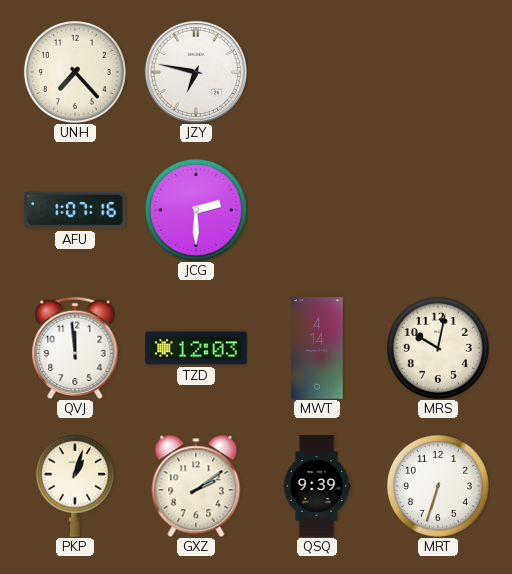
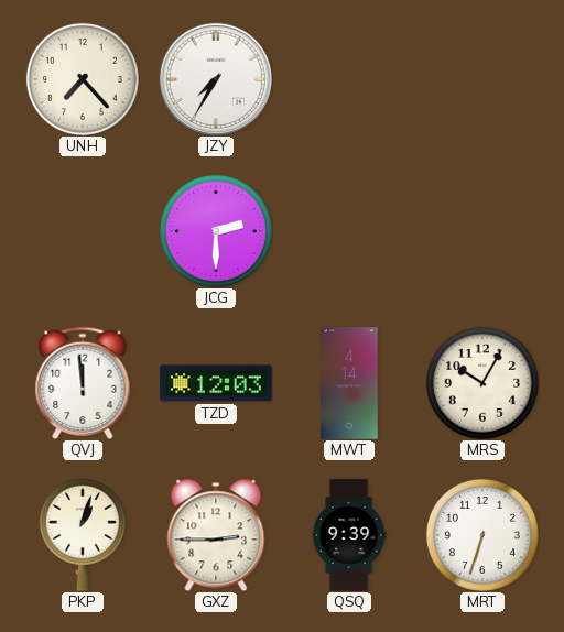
JZY: 6:47 -> 7:35
AFU: 1:07 -> none
MRS: 10:02 -> 10:05
GXZ: 2:09 -> 2:45
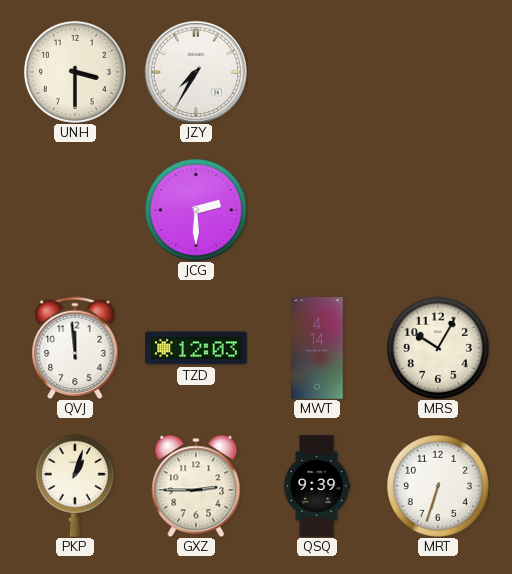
UNH: 7:23 -> 3:30
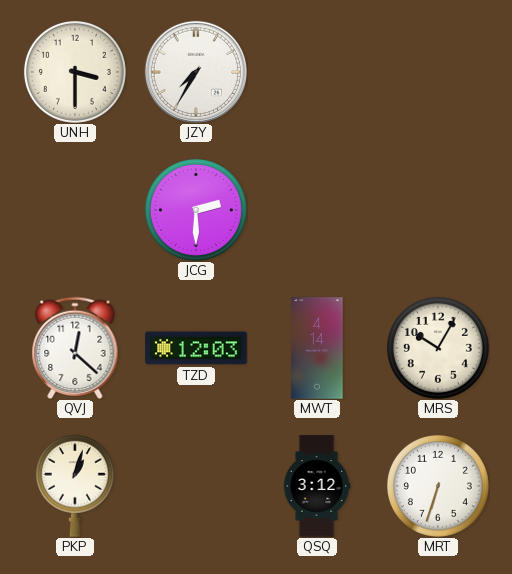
QVJ: 11:59 -> 12:22
GXZ: 2:45 -> none
QSQ: 9:39 -> 3:12
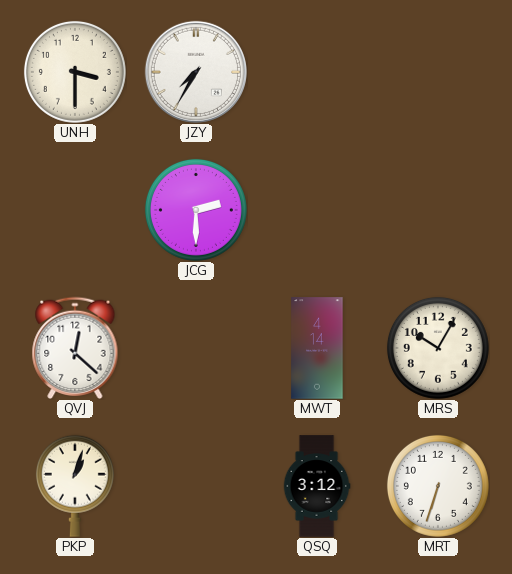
TZD: 12:03 -> none
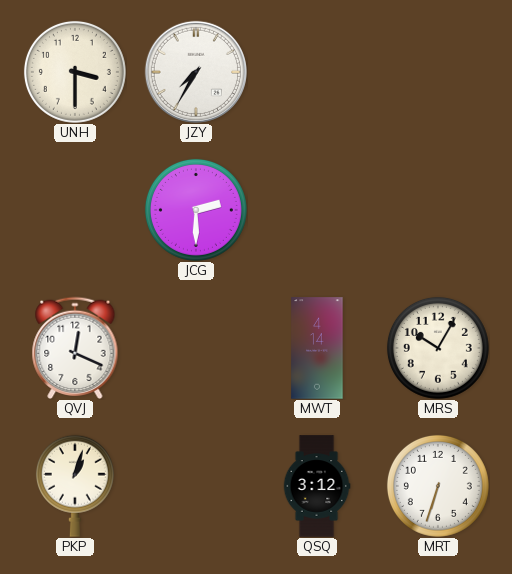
QVJ: 12:22 -> 12:19
